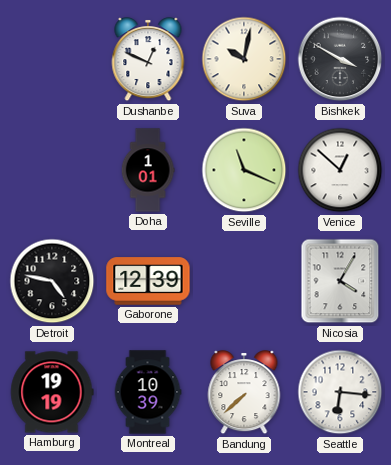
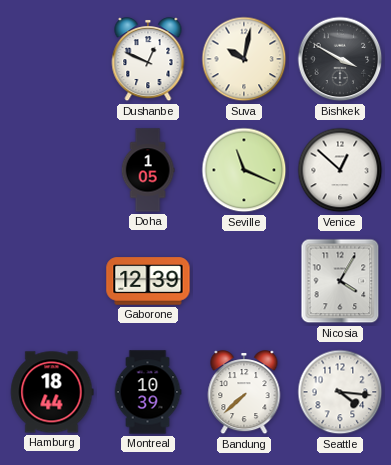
Doha: 1:01 -> 1:05
Detroit: 4:47 -> none
Hamburg: 19:19 -> 18:44
Seattle: 6:16 -> 4:16
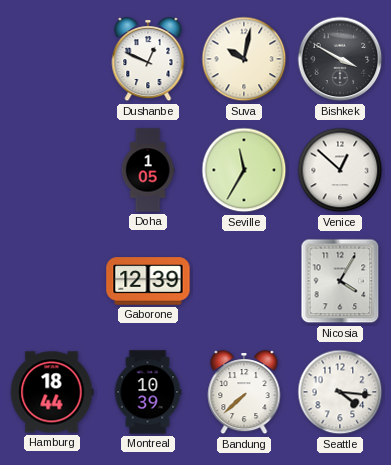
Seville: 11:19 -> 11:35
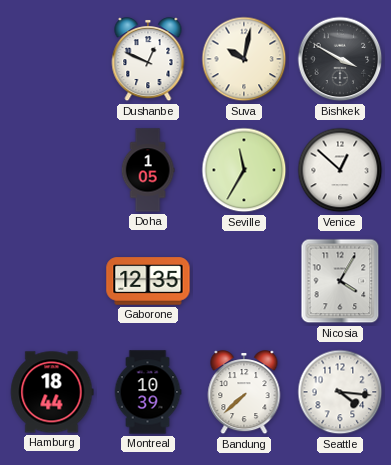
Gaborone: 12:39 -> 12:35
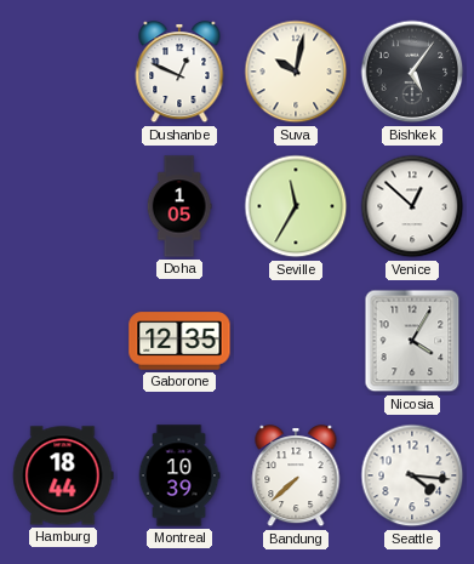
Bishkek: 3:50 -> 5:06
